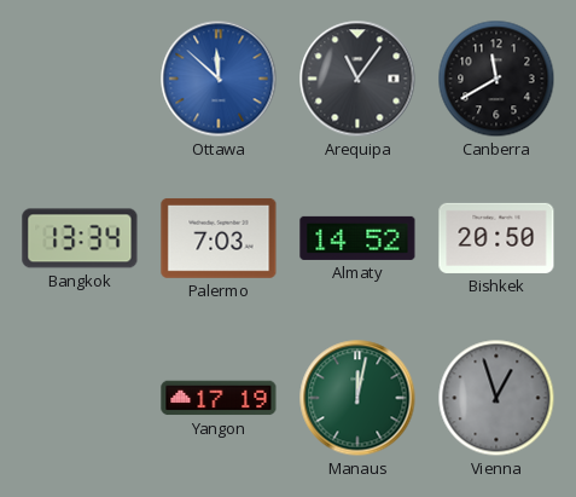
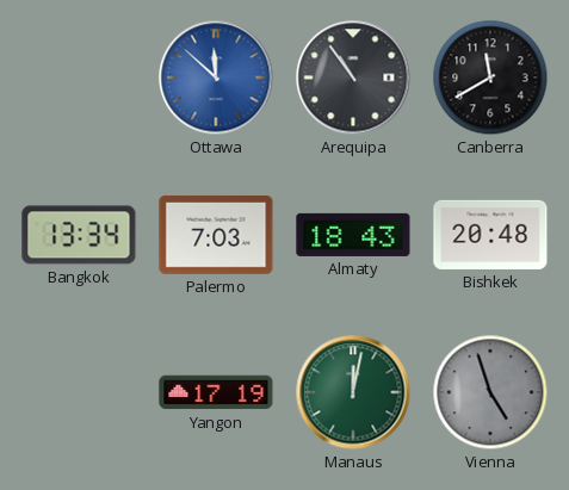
Arequipa: 11:06 -> 10:54
Almaty: 14:52 -> 18:43
Bishkek: 20:50 -> 20:48
Vienna: 12:57 -> 4:57
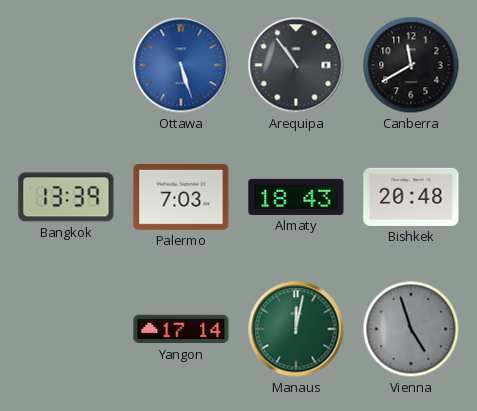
Ottawa: 11:52 -> 5:27
Bangkok: 13:34 -> 13:39
Yangon: 17:19 -> 17:14
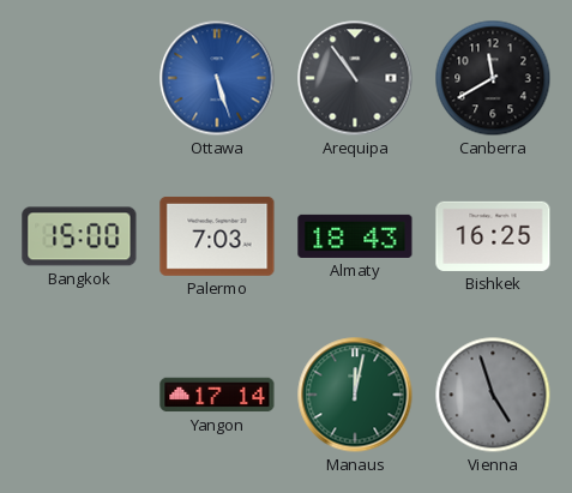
Bangkok: 13:39 -> 15:00
Bishkek: 20:48 -> 16:25
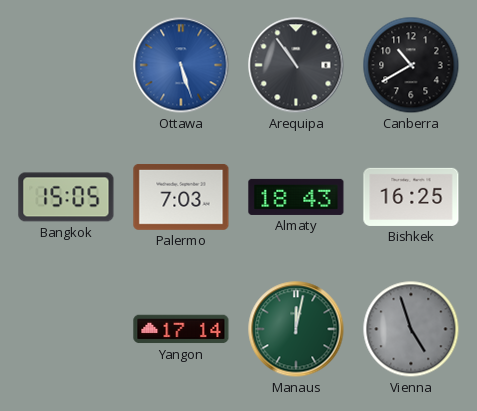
Canberra: 11:40 -> 10:40
Bangkok: 15:00 -> 15:05
